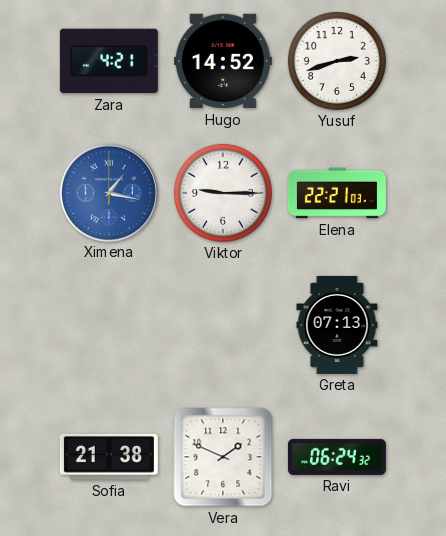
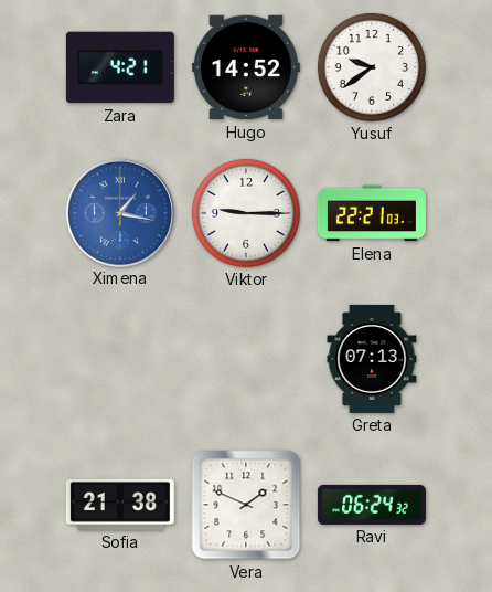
Yusuf: 2:42 -> 9:39
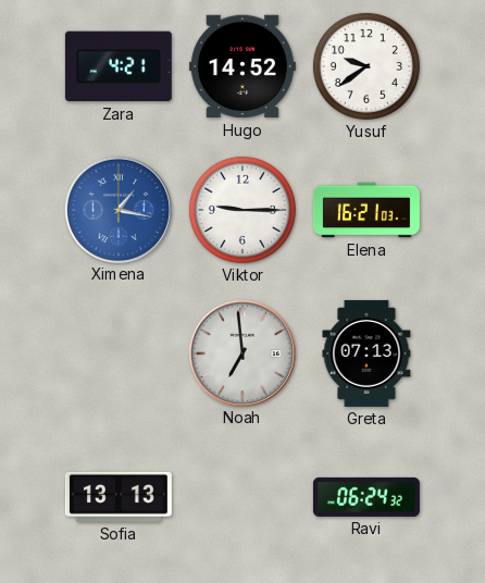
Elena: 22:21 -> 16:21
Noah: none -> 6:59
Sofia: 21:38 -> 13:13
Vera: 1:49 -> none
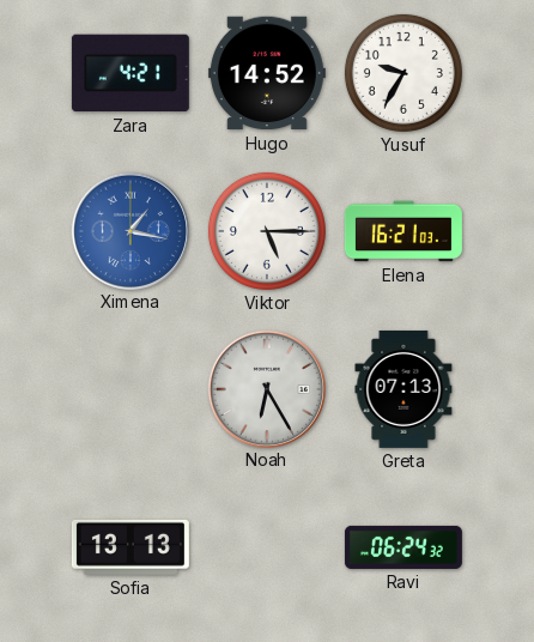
Yusuf: 9:39 -> 9:35
Viktor: 9:15 -> 5:15
Noah: 6:59 -> 6:25
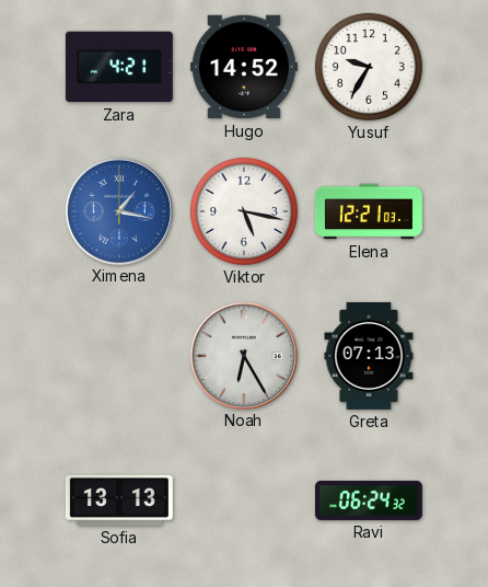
Viktor: 5:15 -> 5:17
Elena: 16:21 -> 12:21
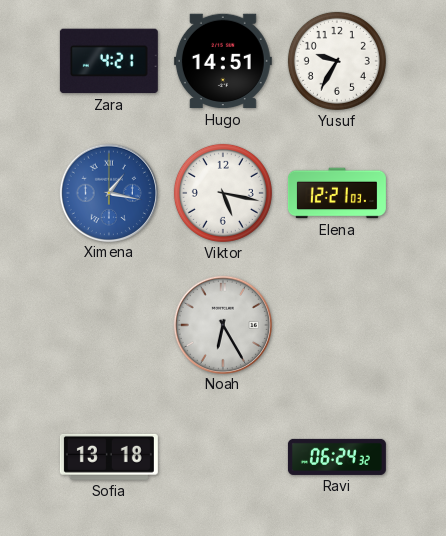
Hugo: 14:52 -> 14:51
Greta: 07:13 -> none
Sofia: 13:13 -> 13:18
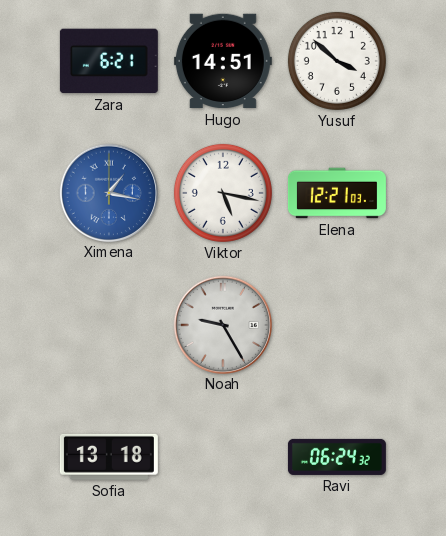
Zara: 4:21 -> 6:21
Yusuf: 9:35 -> 3:52
Noah: 6:25 -> 9:25
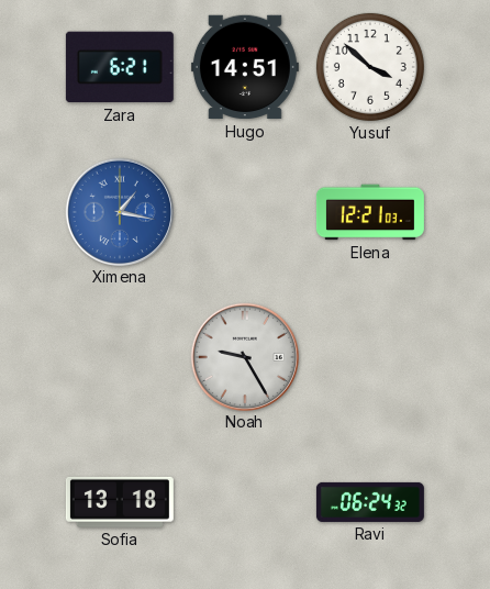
Viktor: 5:17 -> none
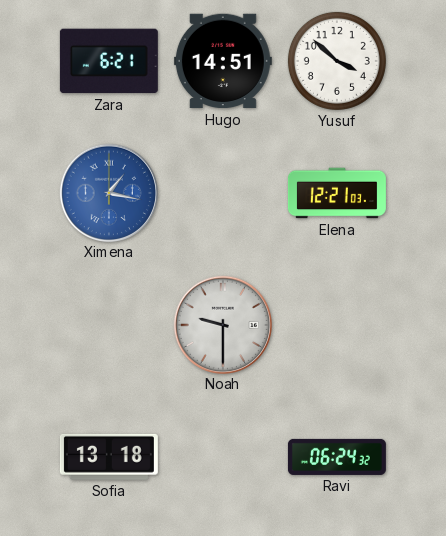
Noah: 9:25 -> 9:30
